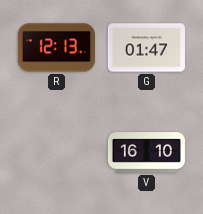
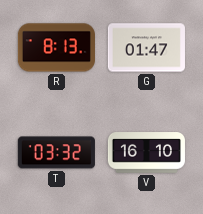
R: 12:13 -> 8:13
T: none -> 03:32
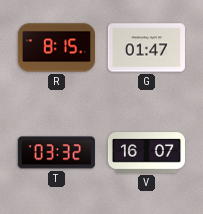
R: 8:13 -> 8:15
V: 16:10 -> 16:07
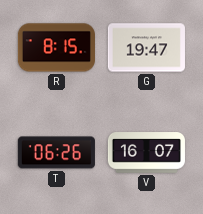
G: 01:47 -> 19:47
T: 03:32 -> 06:26
